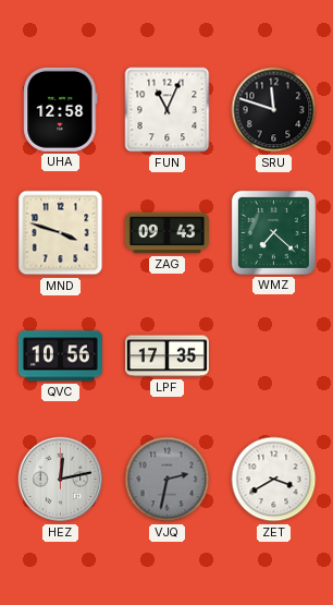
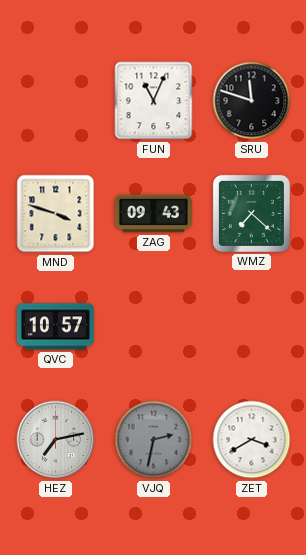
UHA: 12:58 -> none
QVC: 10:56 -> 10:57
LPF: 17:35 -> none
HEZ: 12:13 -> 7:13
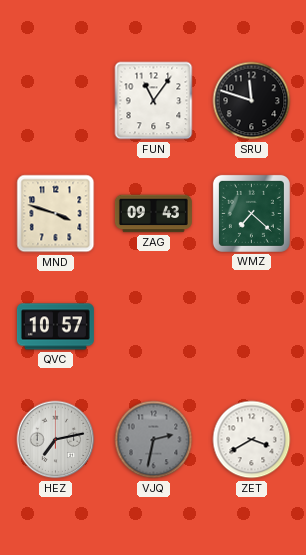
FUN: 11:04 -> 11:06
